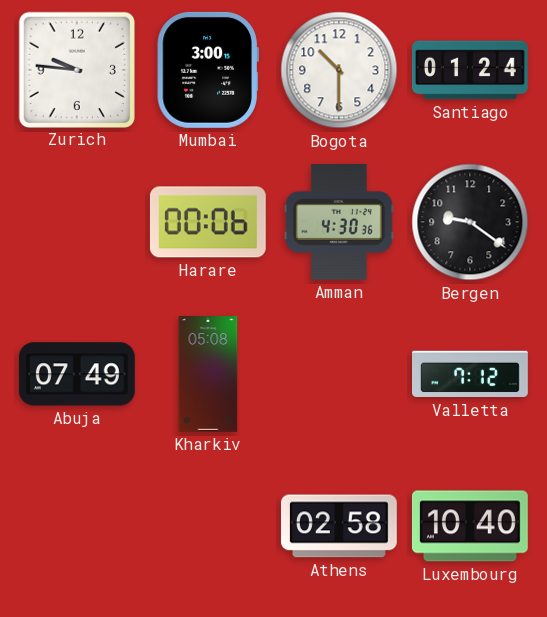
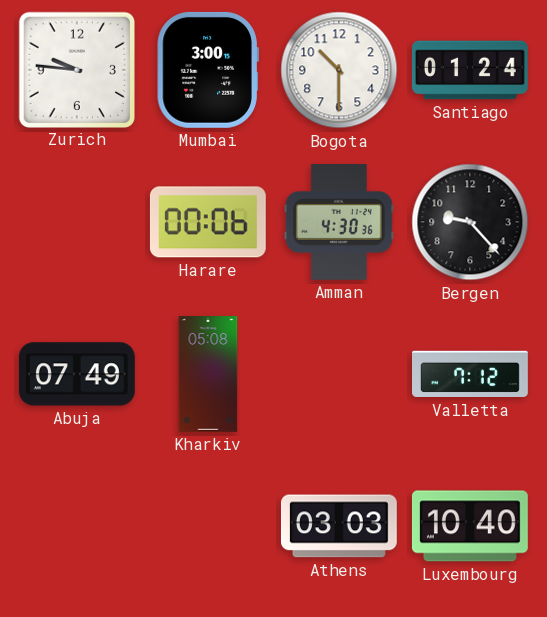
Bergen: 9:21 -> 9:23
Athens: 02:58 -> 03:03
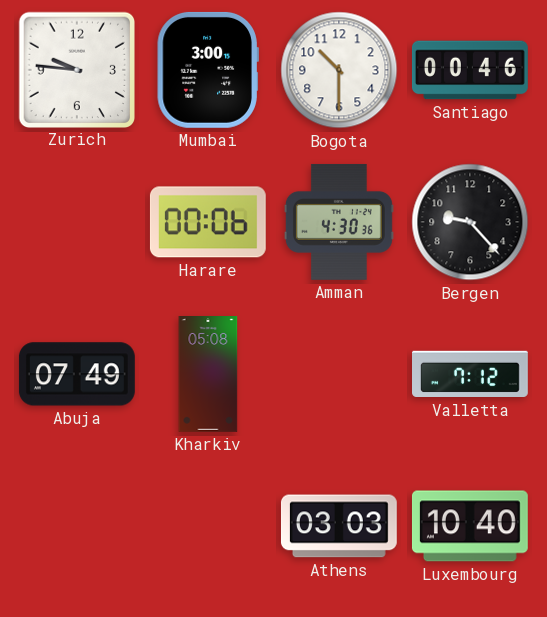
Santiago: 01:24 -> 00:46
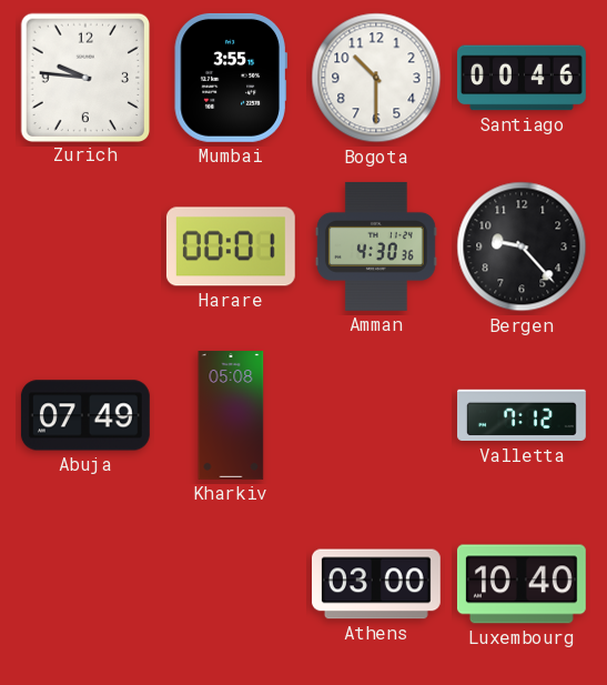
Mumbai: 3:00 -> 3:55
Harare: 00:06 -> 00:01
Athens: 03:03 -> 03:00
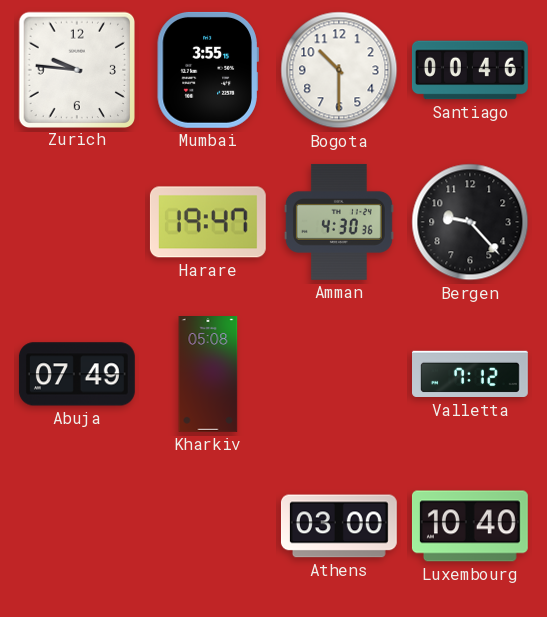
Harare: 00:01 -> 19:47
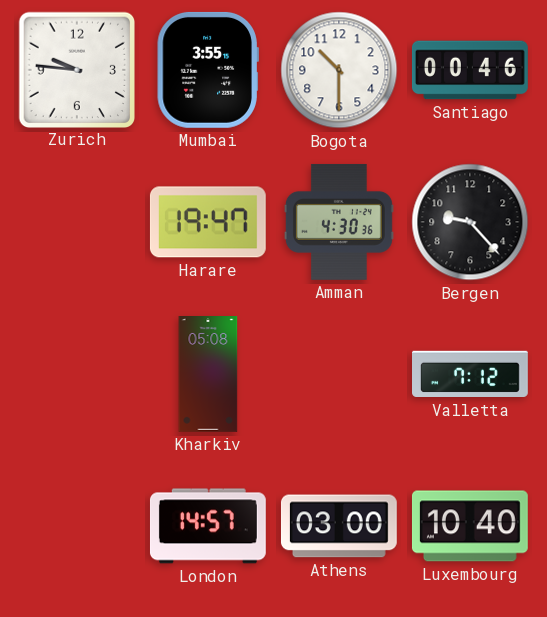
Abuja: 07:49 -> none
London: none -> 14:57
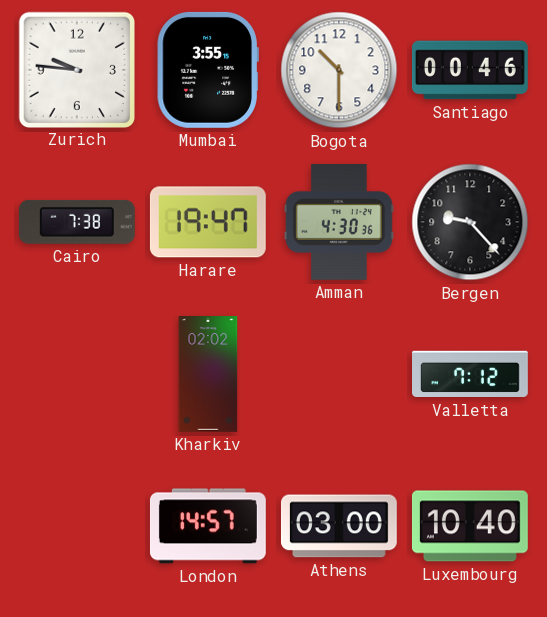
Cairo: none -> 7:38
Kharkiv: 05:08 -> 02:02
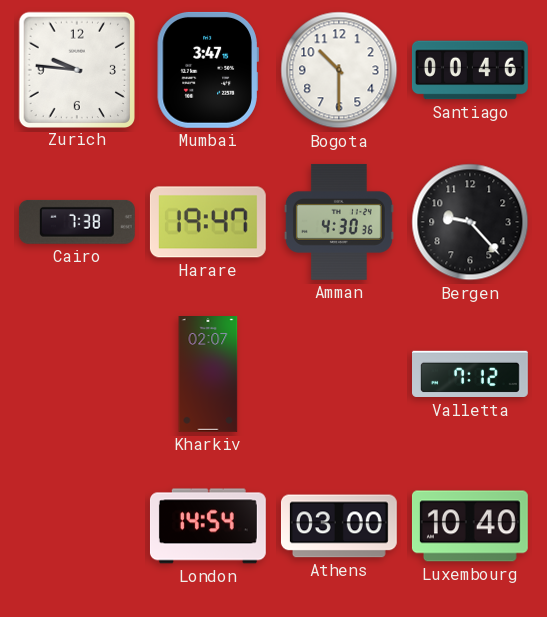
Mumbai: 3:55 -> 3:47
Kharkiv: 02:02 -> 02:07
London: 14:57 -> 14:54
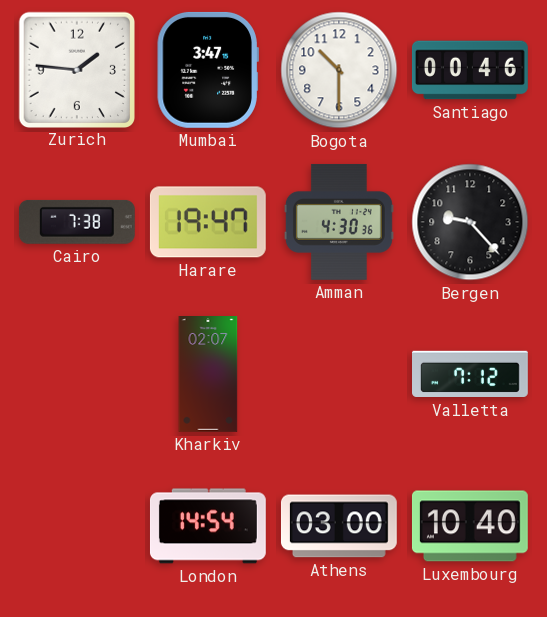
Zurich: 9:46 -> 1:46
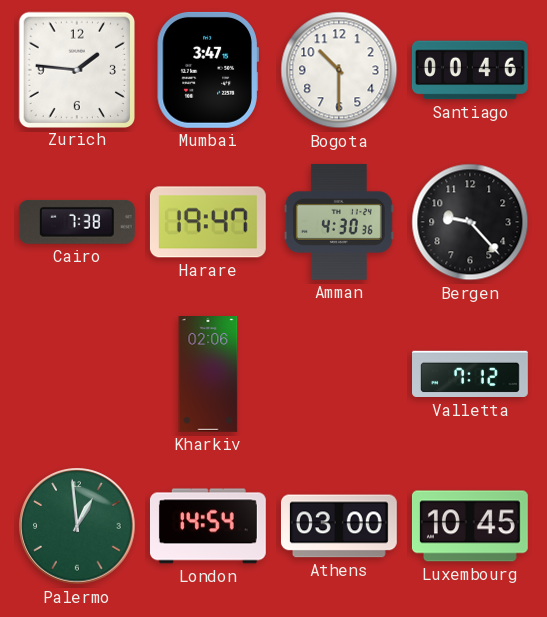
Kharkiv: 02:07 -> 02:06
Palermo: none -> 12:59
Luxembourg: 10:40 -> 10:45
